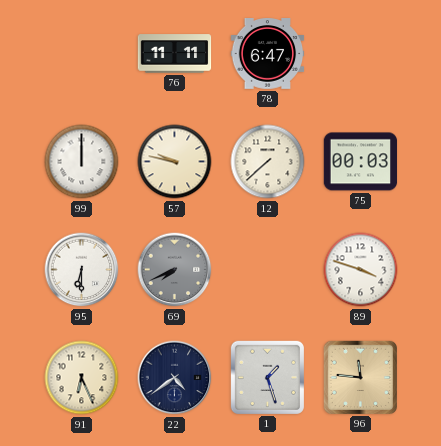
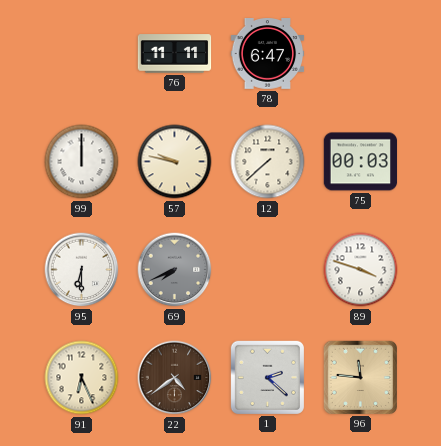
22 dial: navy -> brown
1: 1:27 -> 2:22
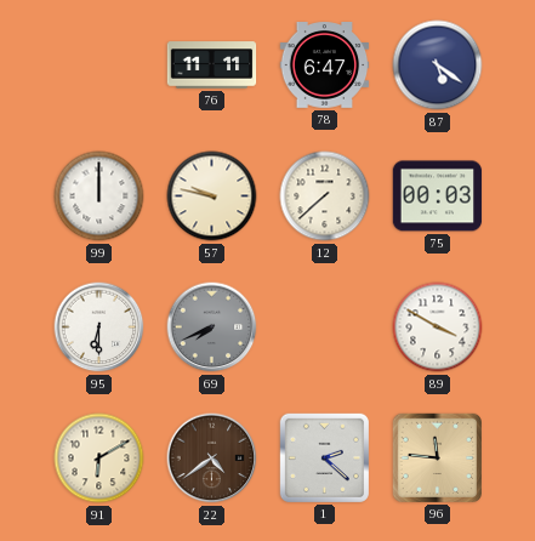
87: none -> 5:21
89: 3:48 -> 3:50
91: 6:26 -> 6:10
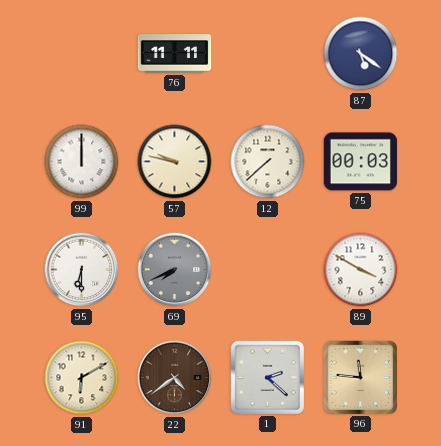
78: 6:47 -> none
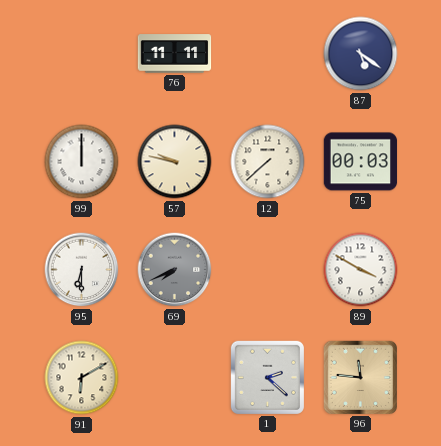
22: 4:39 -> none
